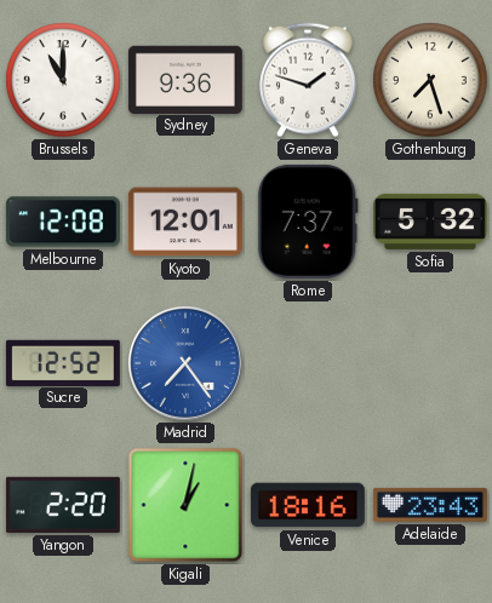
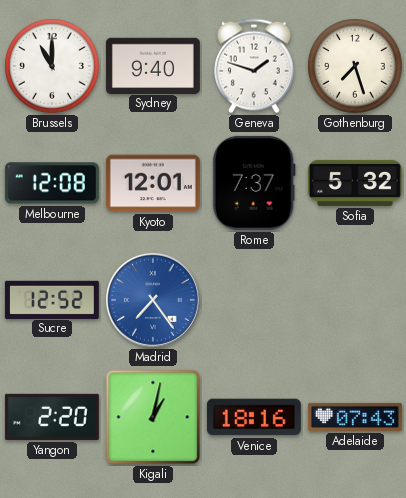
Sydney: 9:36 -> 9:40
Adelaide: 23:43 -> 07:43
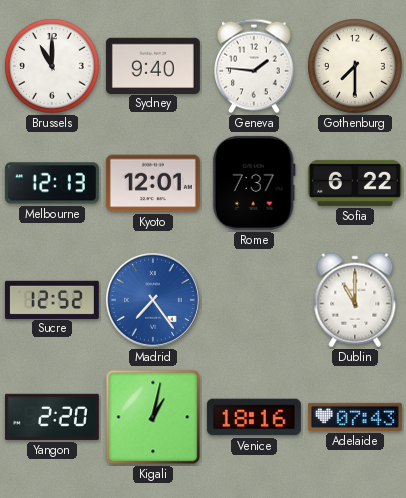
Geneva: 1:48 -> 1:46
Gothenburg: 7:27 -> 7:30
Melbourne: 12:08 -> 12:13
Sofia: 5:32 -> 6:22
Dublin: none -> 11:00
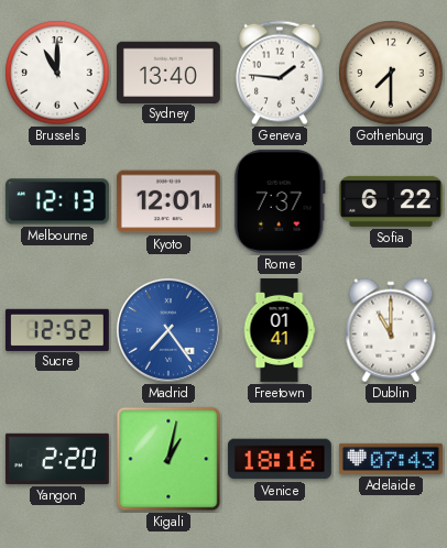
Sydney: 9:40 -> 13:40
Freetown: none -> 01:41
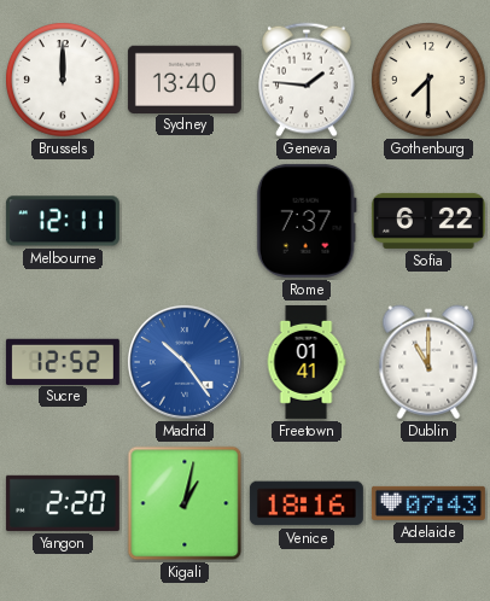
Brussels: 11:00 -> 12:00
Melbourne: 12:13 -> 12:11
Kyoto: 12:01 -> none
Madrid: 7:24 -> 10:24
